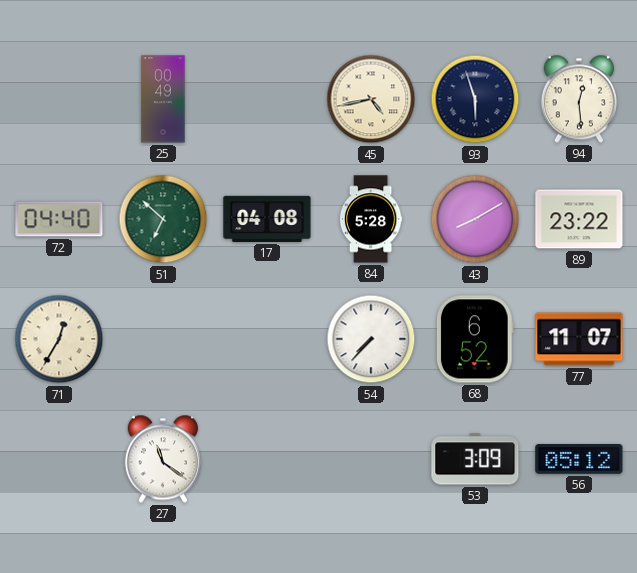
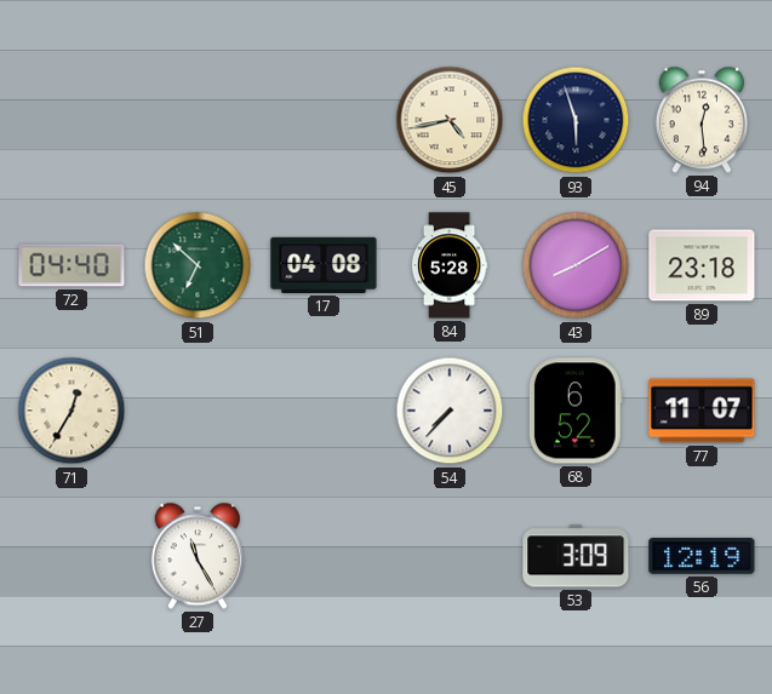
25: 00:49 -> none
89: 23:22 -> 23:18
27: 11:21 -> 11:25
56: 05:12 -> 12:19
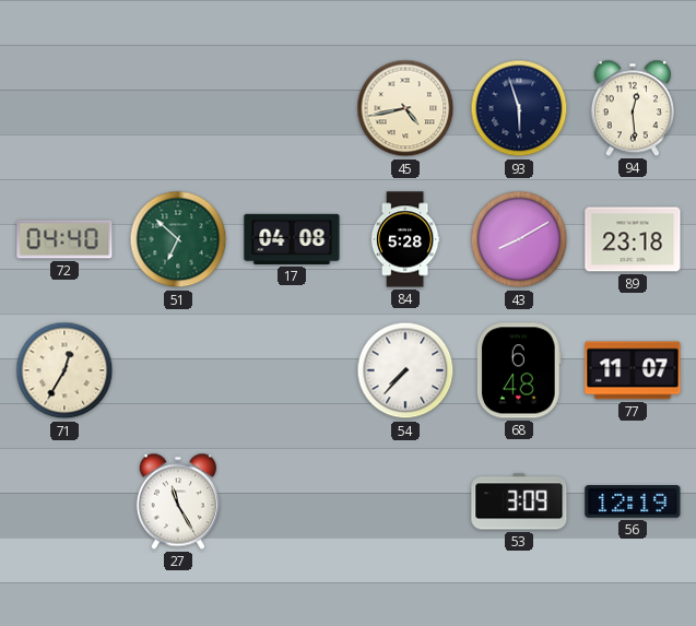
68: 6:52 -> 6:48
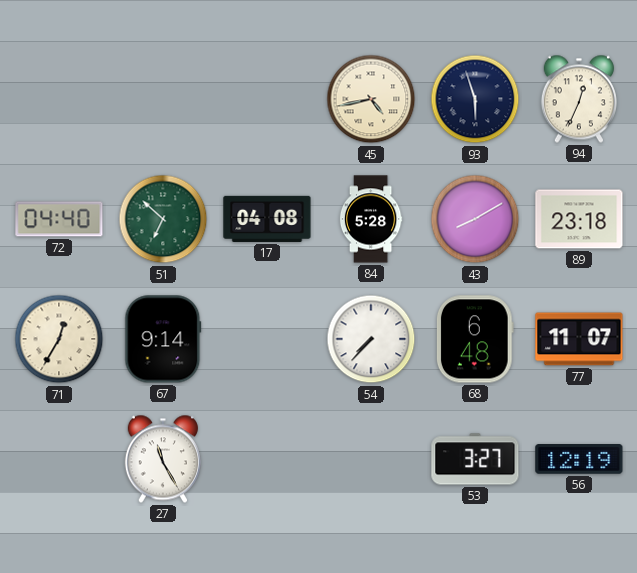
94: 12:29 -> 12:34
67: none -> 9:14
53: 3:09 -> 3:27
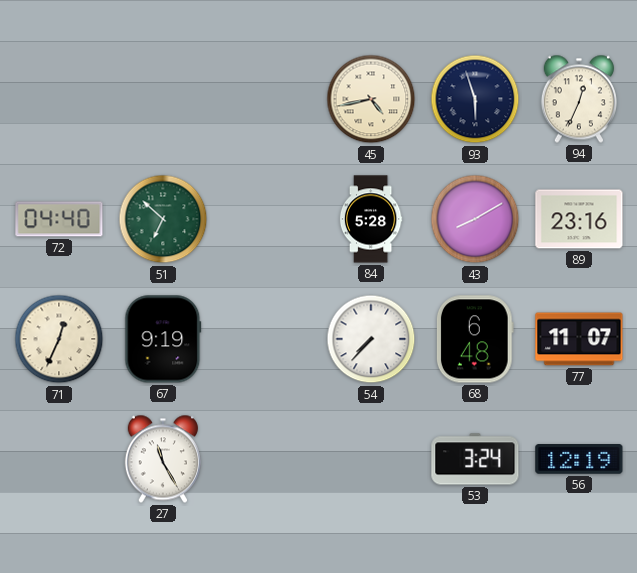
17: 04:08 -> none
89: 23:18 -> 23:16
71: 12:35 -> 12:34
67: 9:14 -> 9:19
53: 3:27 -> 3:24
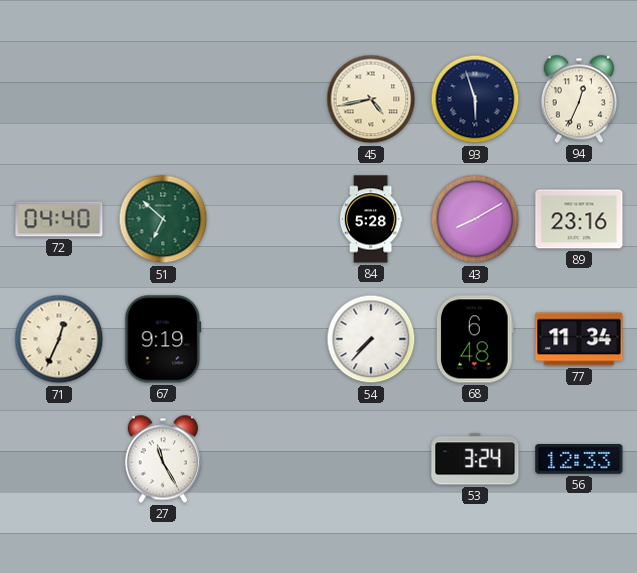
77: 11:07 -> 11:34
56: 12:19 -> 12:33
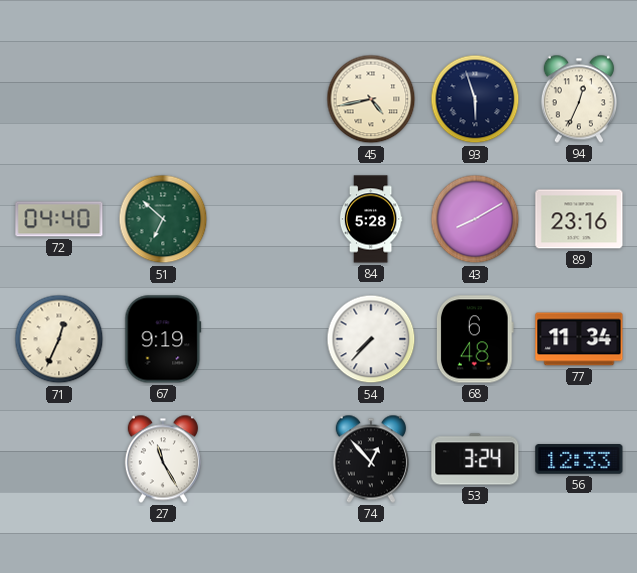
74: none -> 12:53
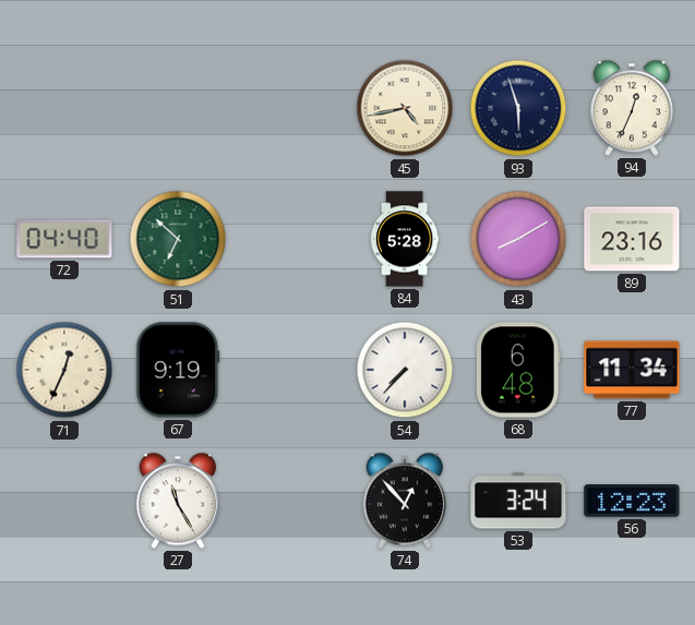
56: 12:33 -> 12:23
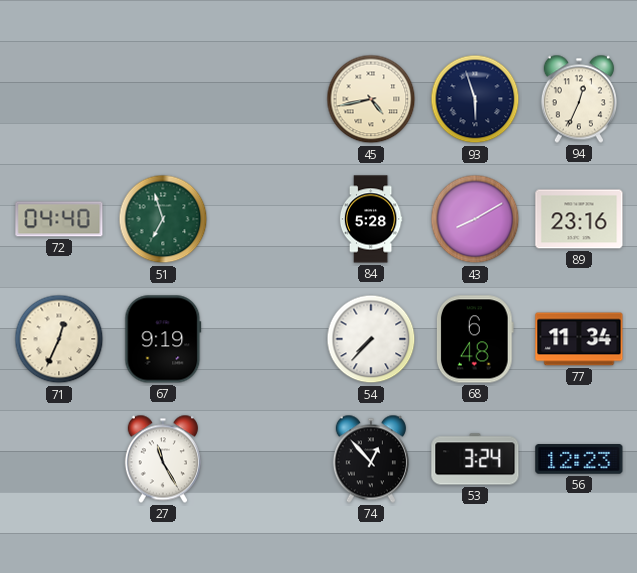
51: 6:52 -> 6:57
